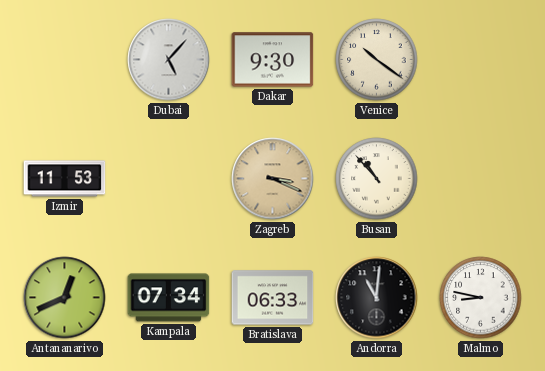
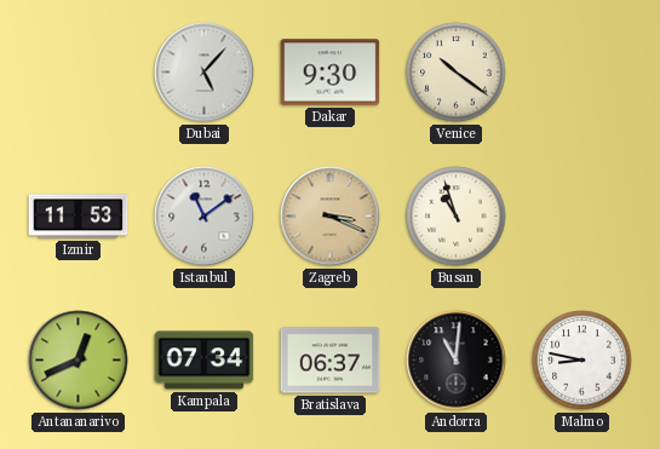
Istanbul: none -> 11:09
Busan: 10:53 -> 10:57
Bratislava: 06:33 -> 06:37
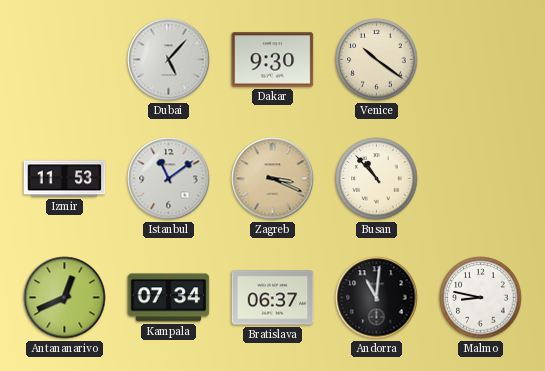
Busan: 10:57 -> 10:53
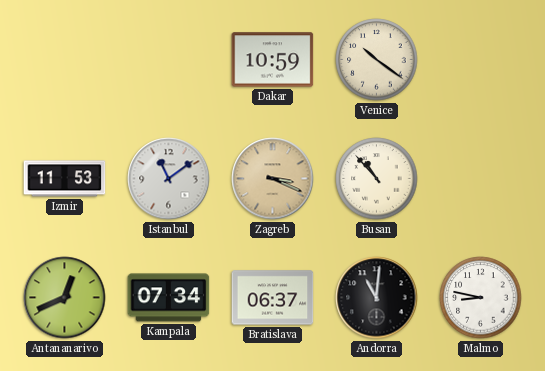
Dubai: 5:07 -> none
Dakar: 9:30 -> 10:59
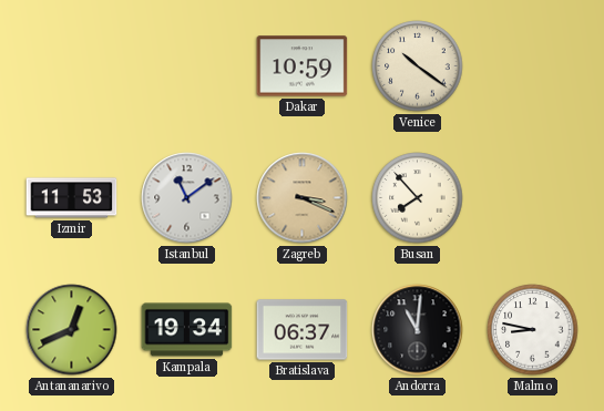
Busan: 10:53 -> 7:53
Kampala: 07:34 -> 19:34
